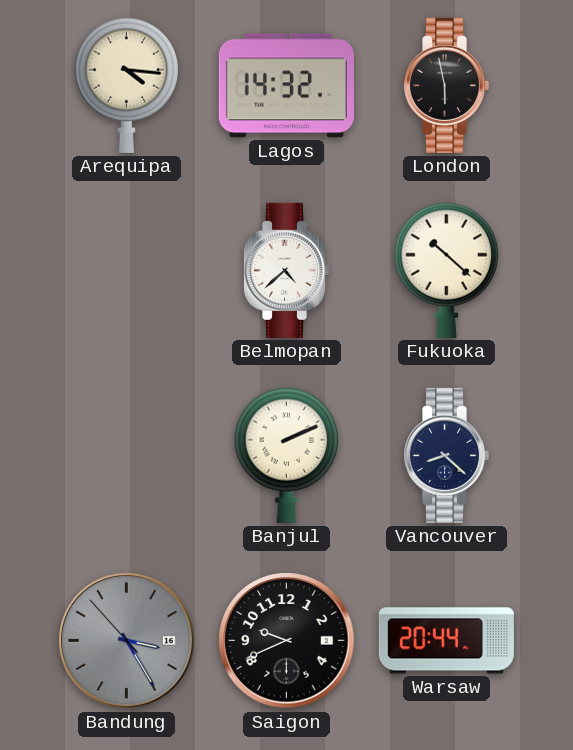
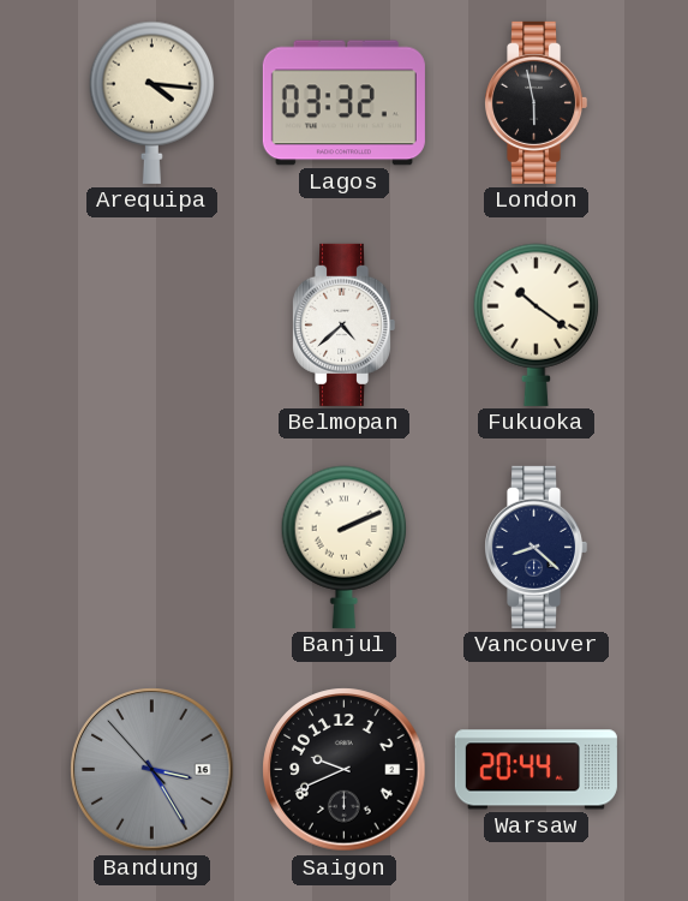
Lagos: 14:32 -> 03:32
Fukuoka: 10:22 -> 10:21
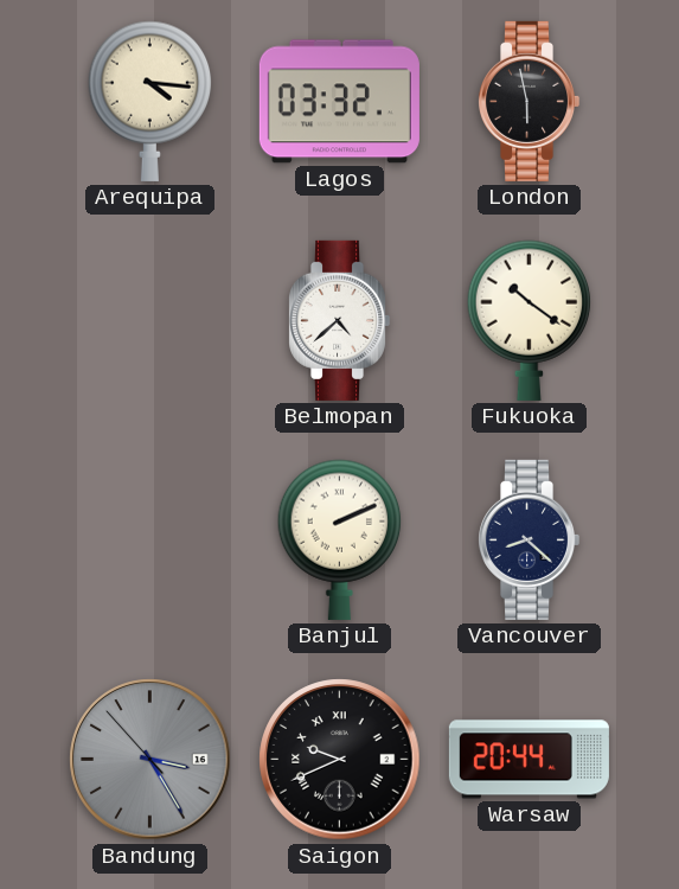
Saigon numerals: Arabic -> Roman
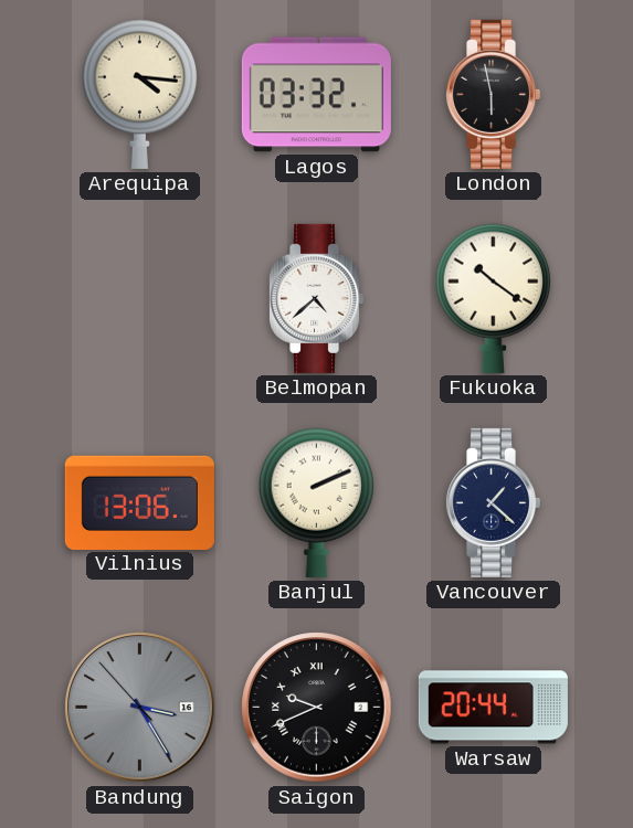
Vilnius: none -> 13:06
Vancouver: 8:22 -> 1:22
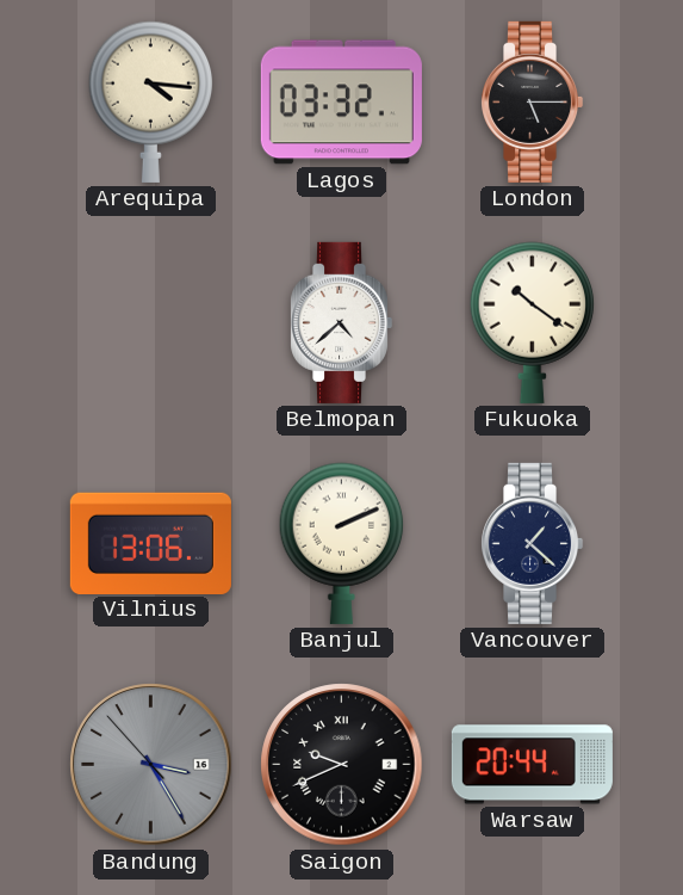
London: 5:58 -> 5:15
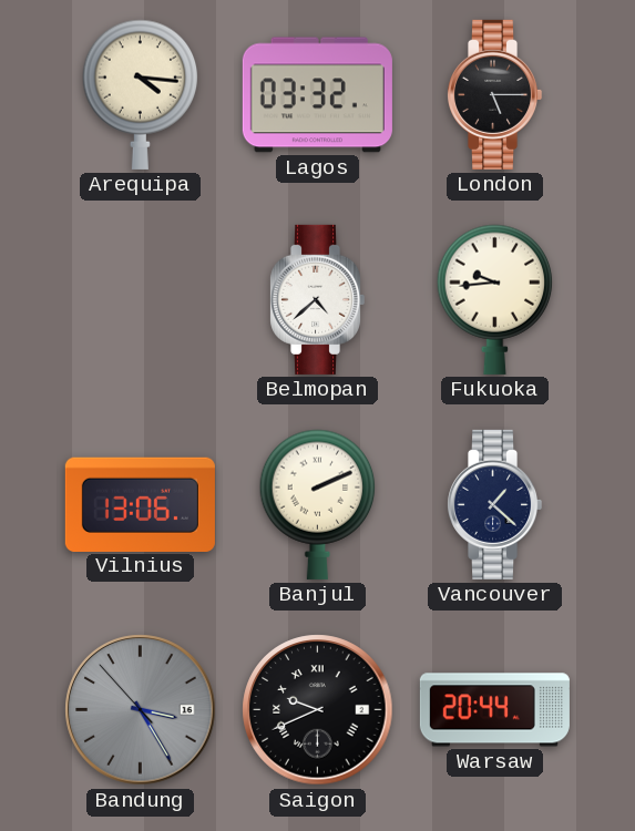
Fukuoka: 10:21 -> 9:44
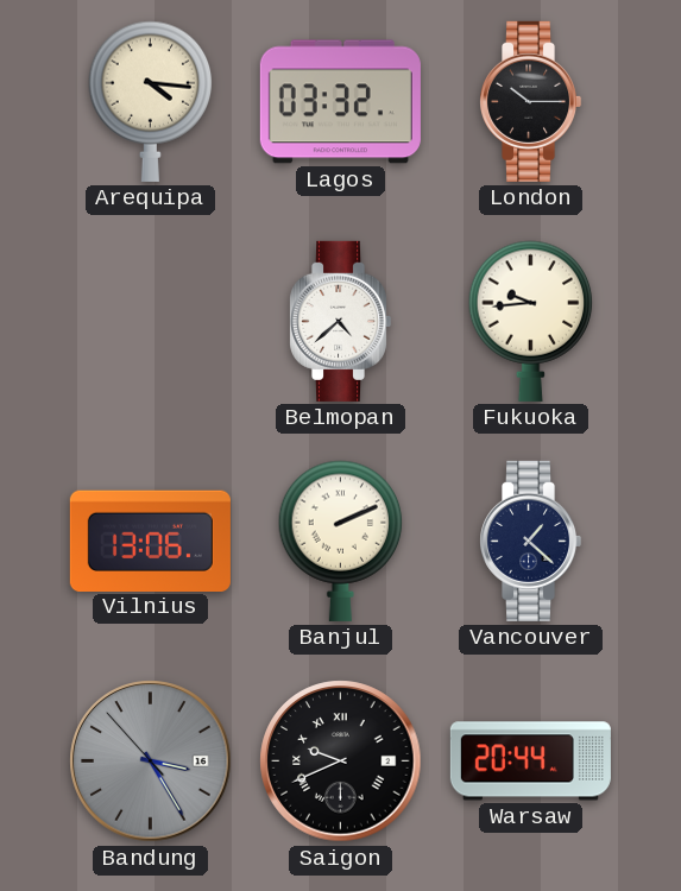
London: 5:15 -> 10:15
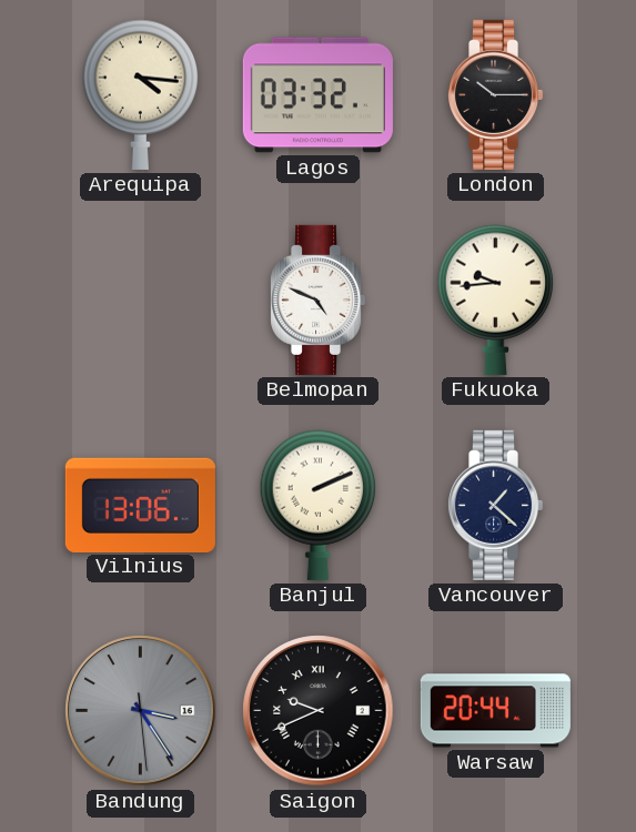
Belmopan: 4:38 -> 4:49
Bandung: 3:24:53 -> 3:24:29
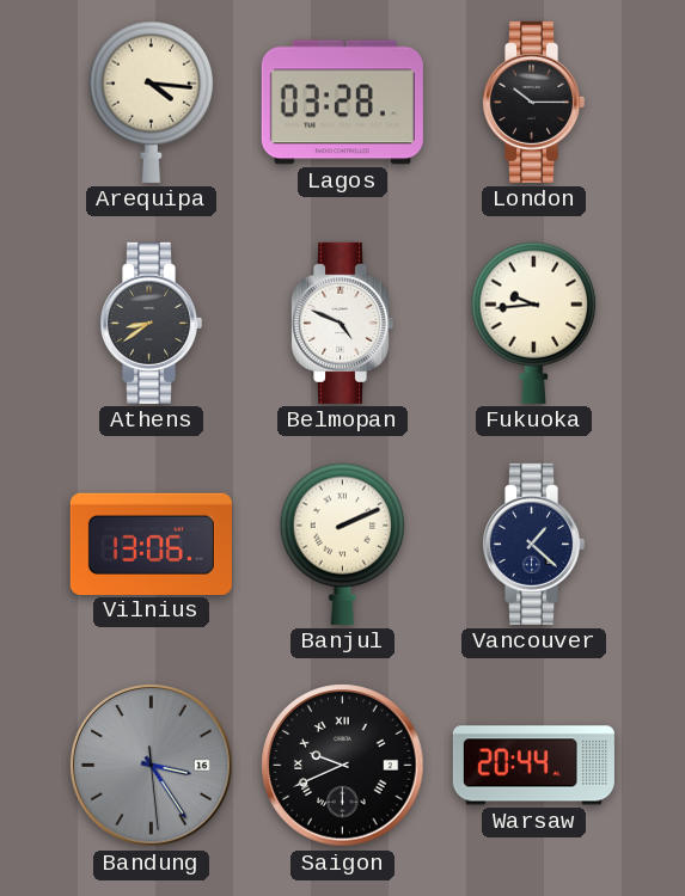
Lagos: 03:32 -> 03:28
Athens: none -> 8:39
